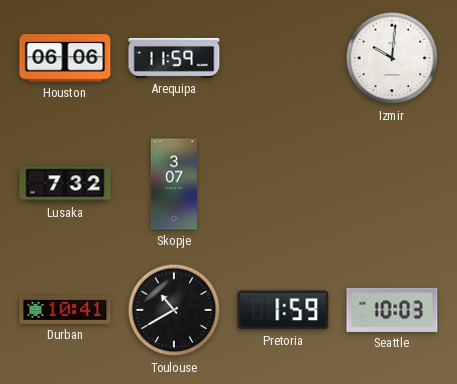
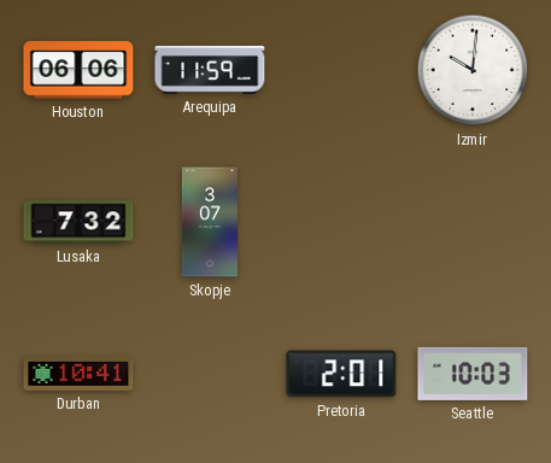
Toulouse: 10:40 -> none
Pretoria: 1:59 -> 2:01
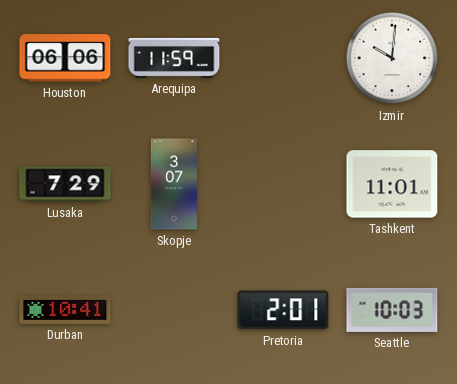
Lusaka: 7:32 -> 7:29
Tashkent: none -> 11:01
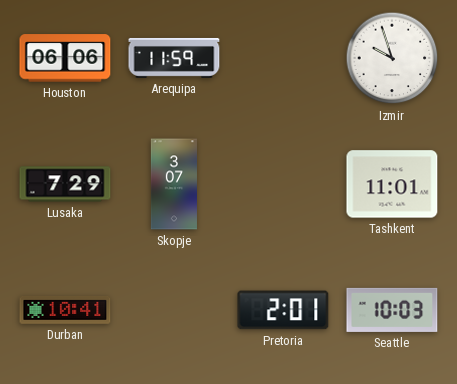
Izmir: 10:01 -> 9:57
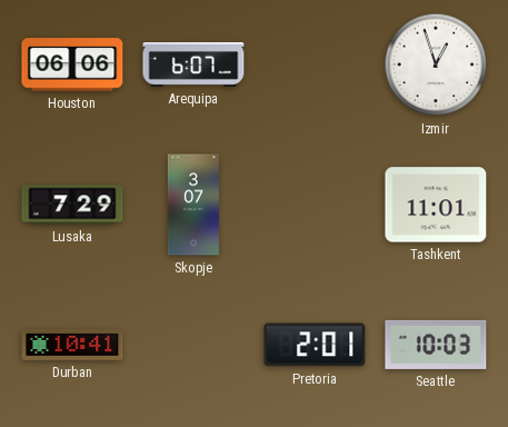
Arequipa: 11:59 -> 6:07
Izmir: 9:57 -> 12:57
